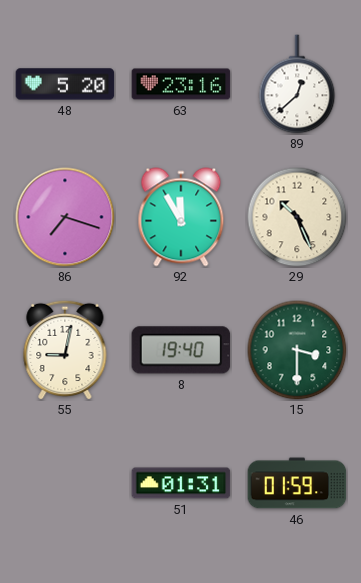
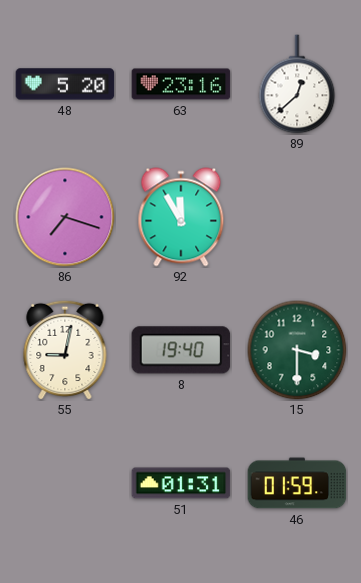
29: 10:26 -> none
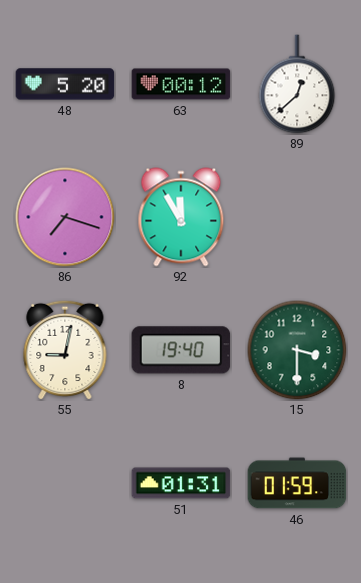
63: 23:16 -> 00:12
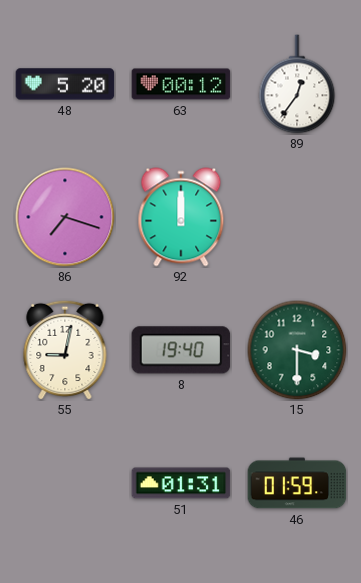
89: 12:38 -> 12:36
92: 11:55 -> 12:00
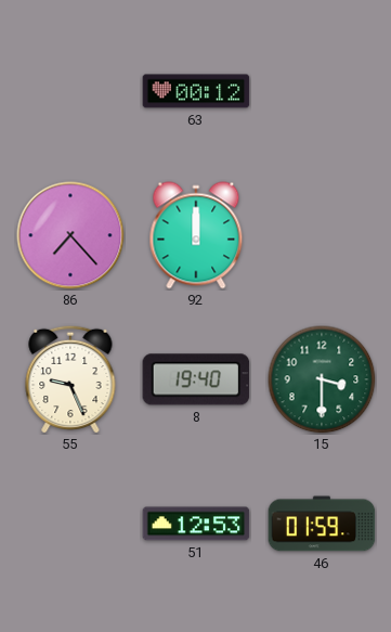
48: 5:20 -> none
89: 12:36 -> none
86: 7:18 -> 7:23
55: 9:02 -> 9:26
51: 01:31 -> 12:53
